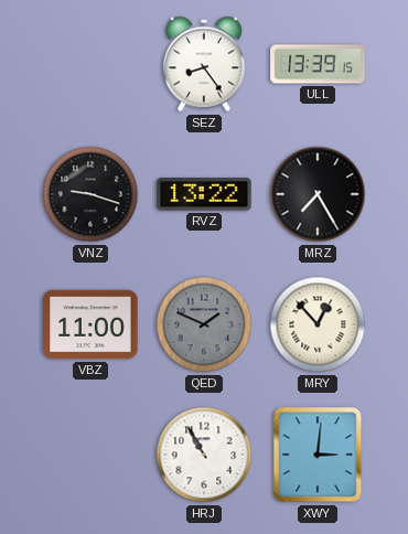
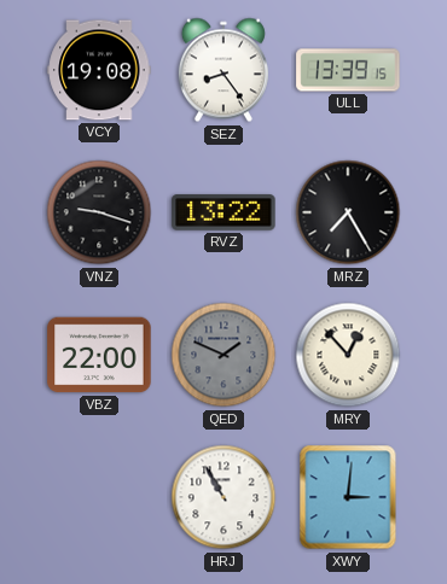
VCY: none -> 19:08
VBZ: 11:00 -> 22:00
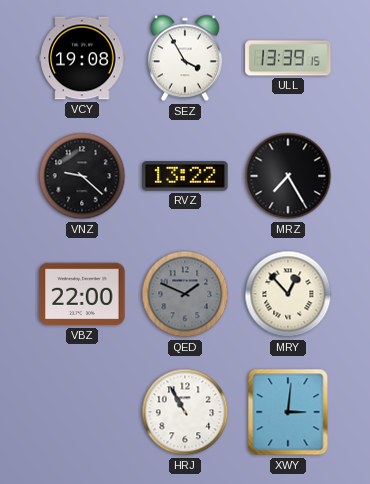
SEZ: 8:24 -> 3:55
VNZ: 9:18 -> 9:22
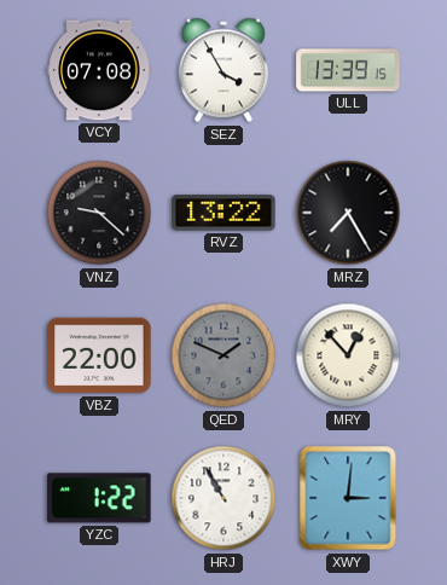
VCY: 19:08 -> 07:08
YZC: none -> 1:22
